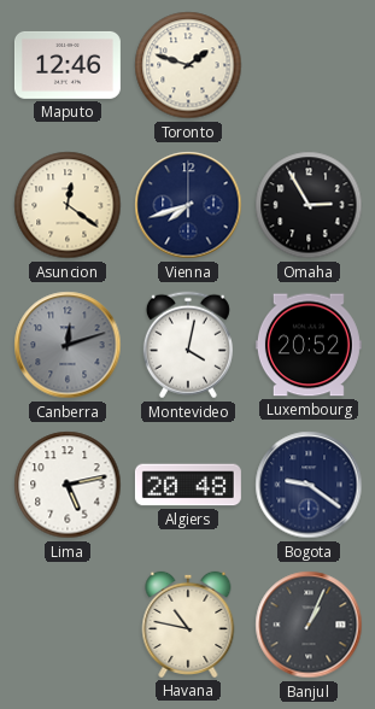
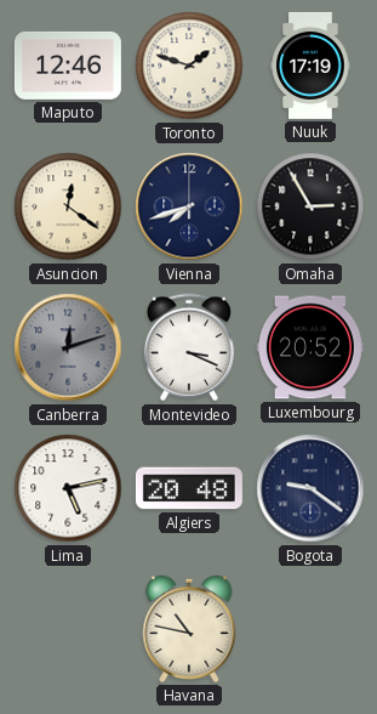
Nuuk: none -> 17:19
Montevideo: 4:02 -> 3:19
Banjul: 1:04 -> none
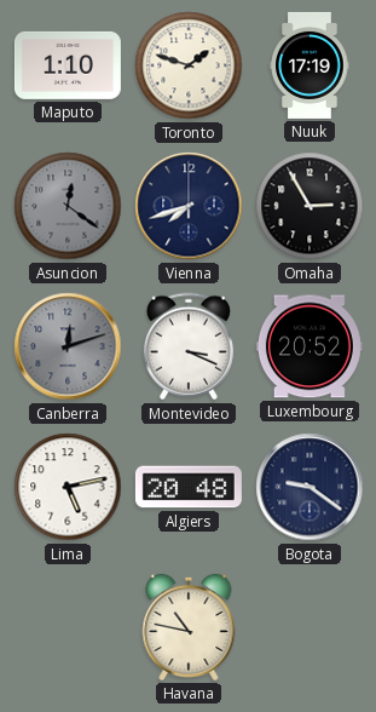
Maputo: 12:46 -> 1:10
Asuncion dial: cream -> grey
